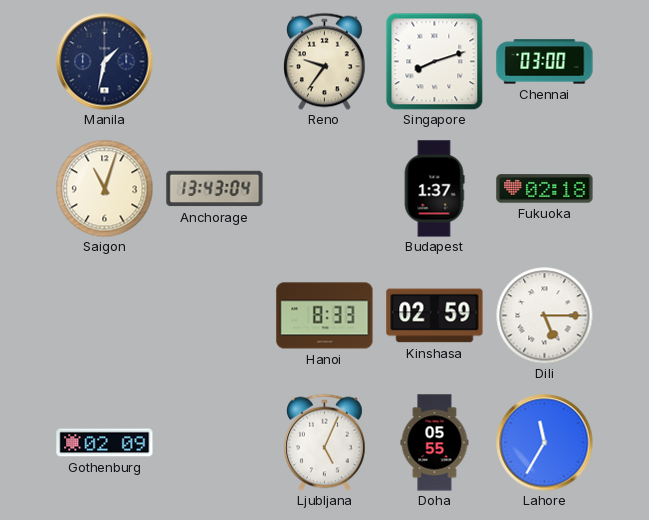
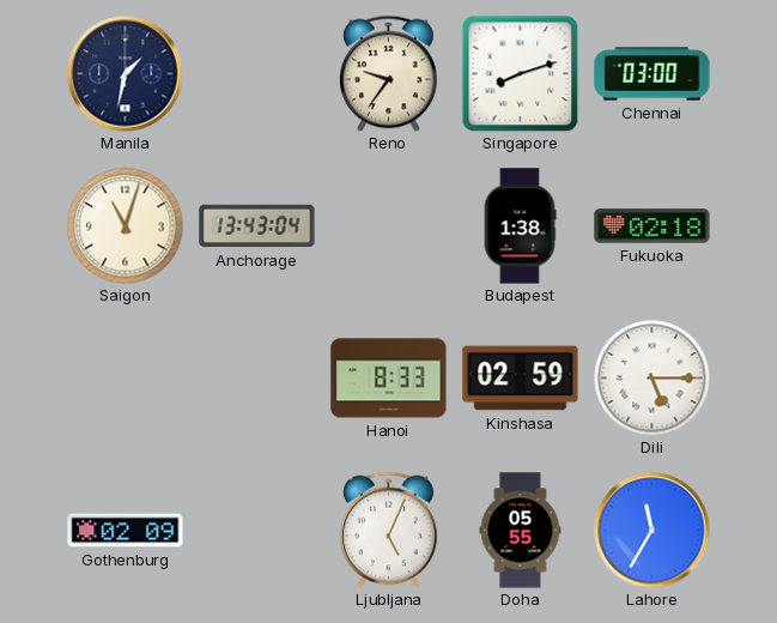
Budapest: 1:37 -> 1:38
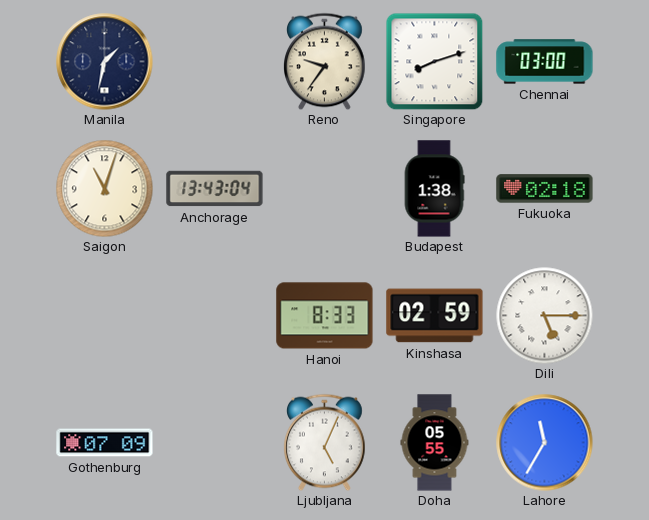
Gothenburg: 02:09 -> 07:09
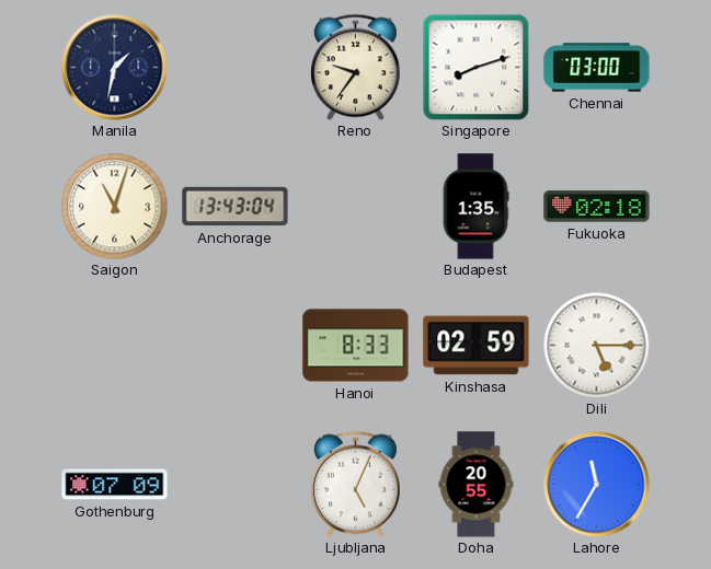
Budapest: 1:38 -> 1:35
Doha: 05:55 -> 20:55
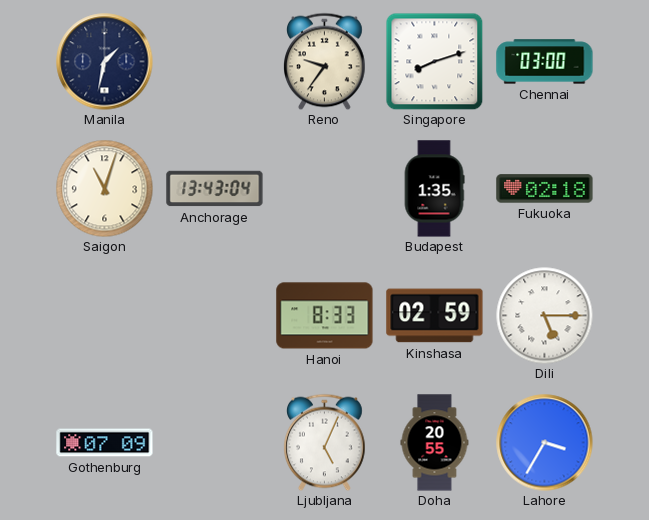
Lahore: 11:35 -> 3:35
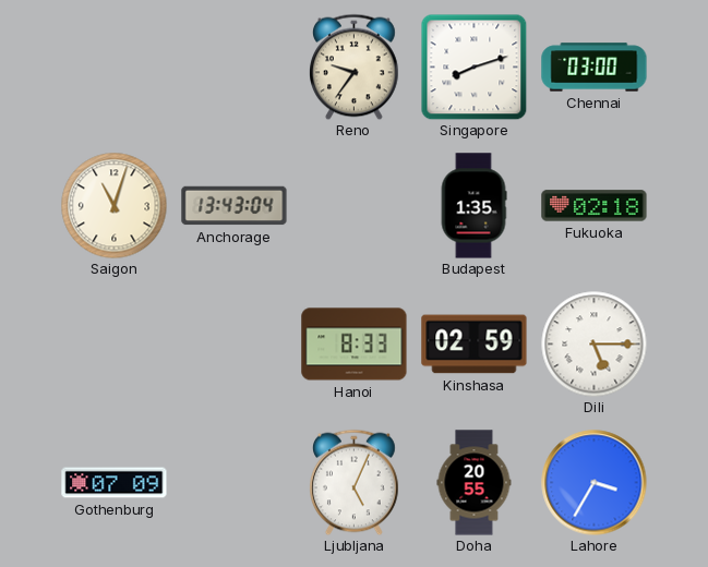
Manila: 1:32 -> none
